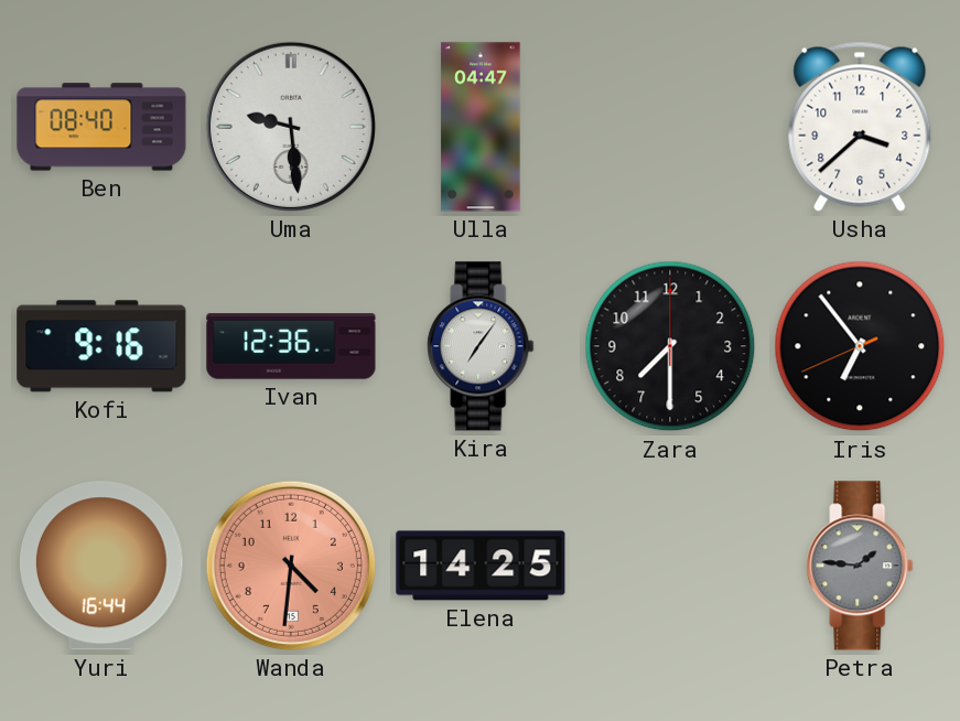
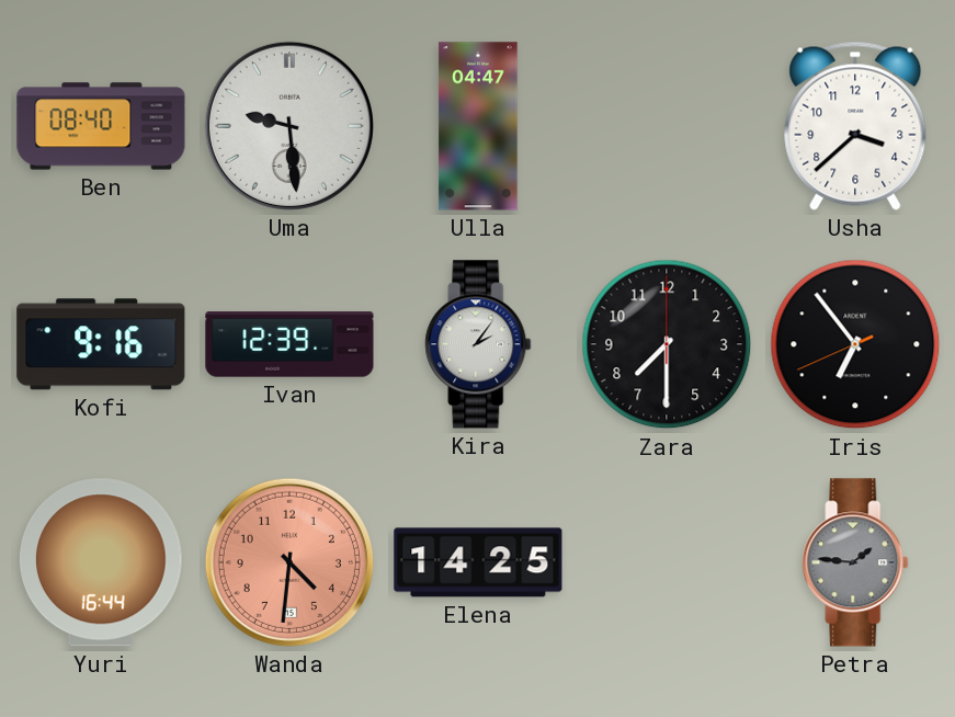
Ivan: 12:36 -> 12:39
Kira: 7:06 -> 2:06
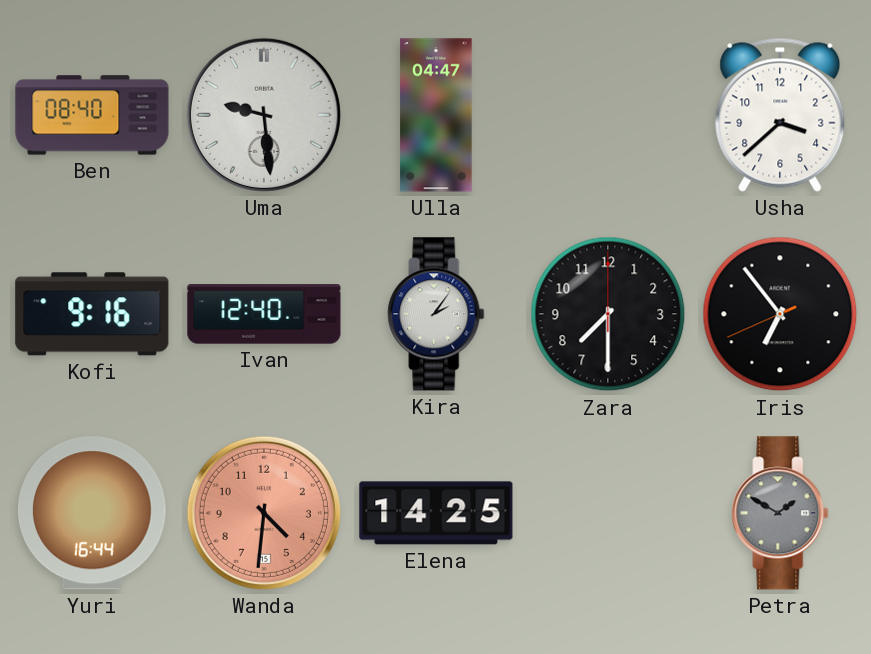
Ivan: 12:39 -> 12:40
Petra: 1:46 -> 1:50
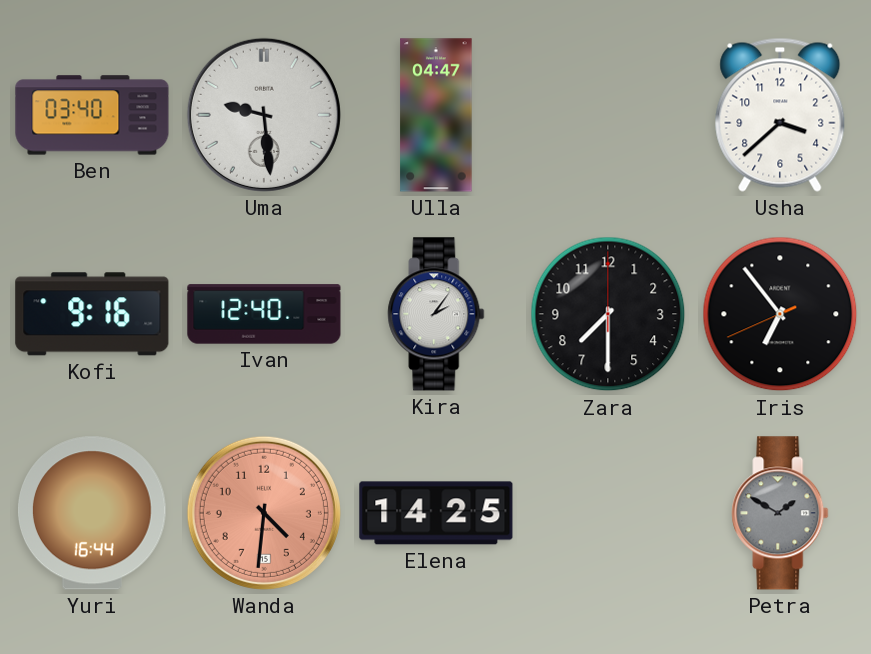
Ben: 08:40 -> 03:40
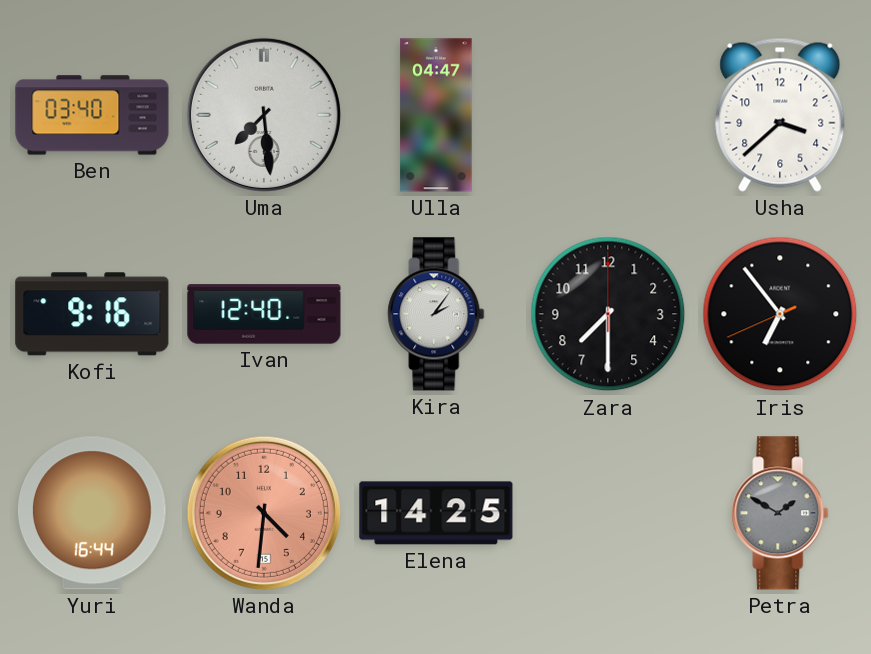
Uma: 9:29 -> 7:29
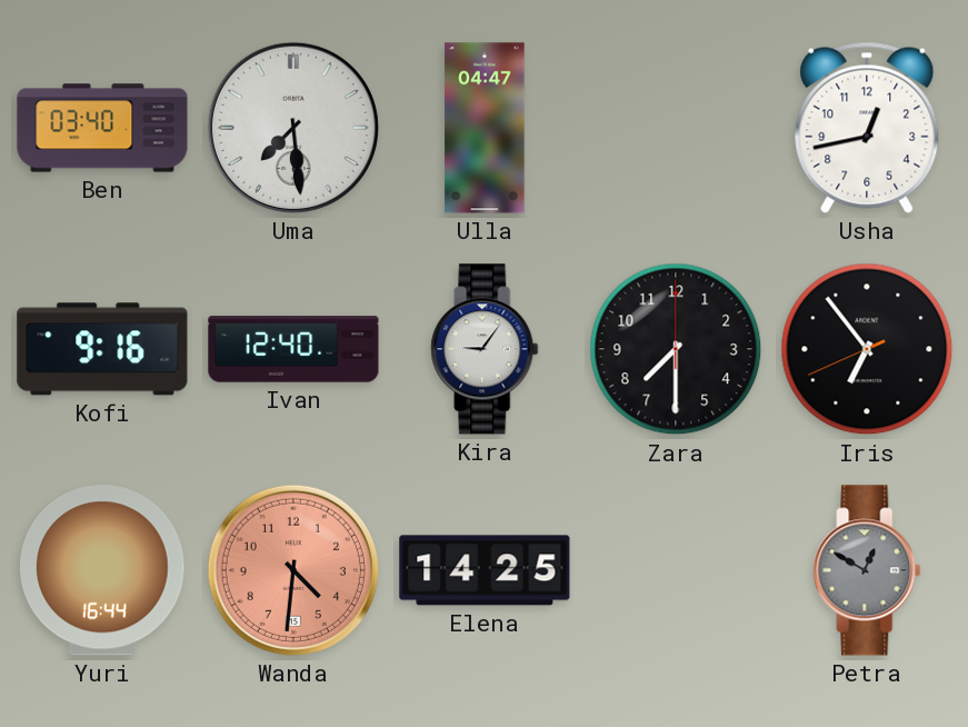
Usha: 3:38 -> 12:43
Kira: 2:06 -> 9:06
Petra: 1:50 -> 12:50
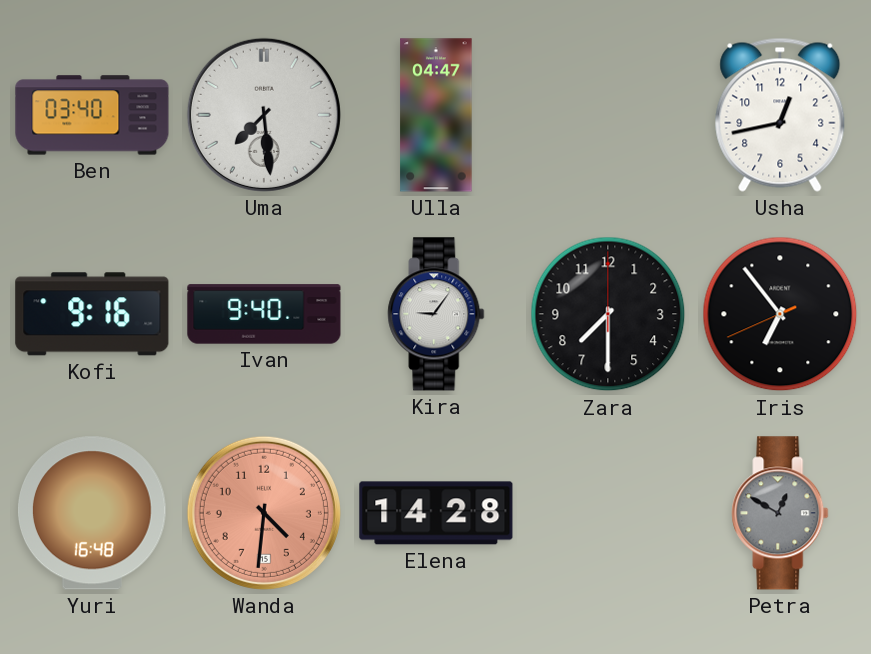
Ivan: 12:40 -> 9:40
Yuri: 16:44 -> 16:48
Elena: 14:25 -> 14:28
